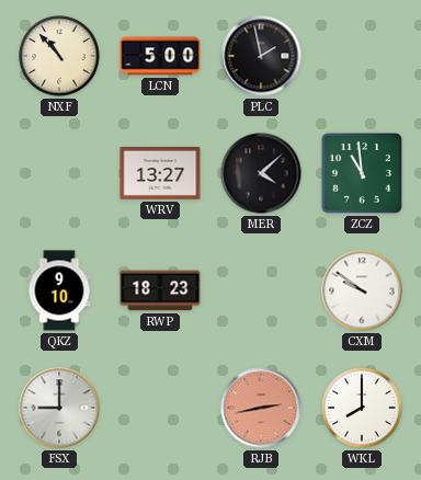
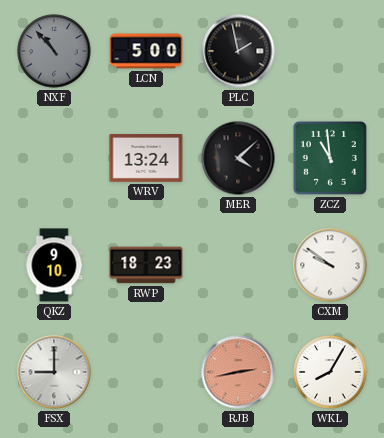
NXF dial: cream -> grey
WRV: 13:27 -> 13:24
WKL: 8:00 -> 8:05
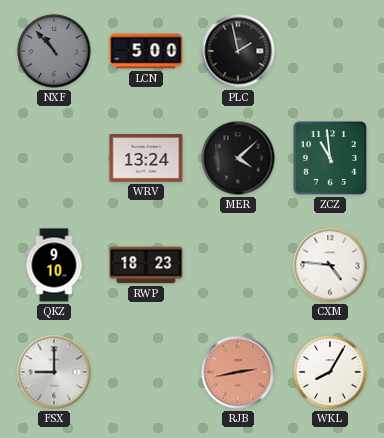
CXM: 9:51 -> 4:46
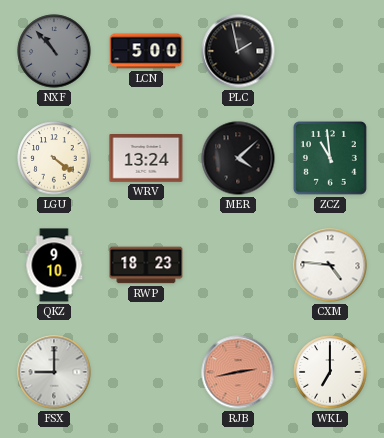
LGU: none -> 4:21
WKL: 8:05 -> 7:00
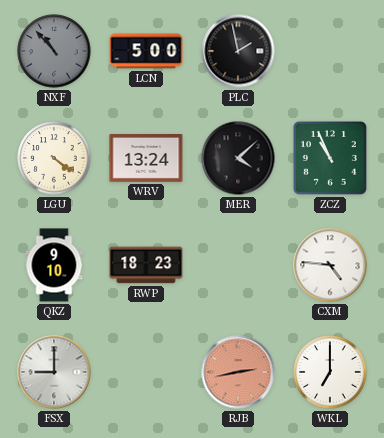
ZCZ: 10:59 -> 10:56
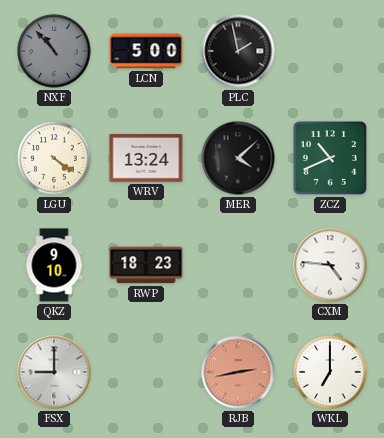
ZCZ: 10:56 -> 10:41
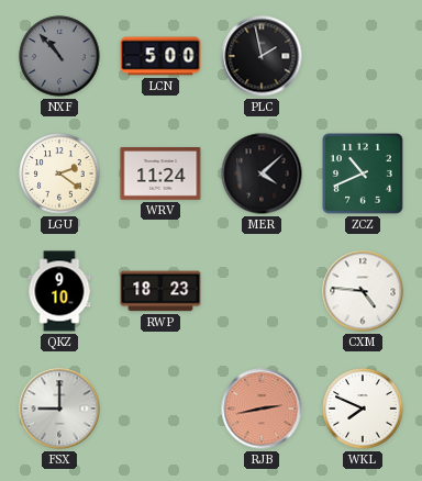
LGU: 4:21 -> 2:21
WRV: 13:24 -> 11:24
WKL: 7:00 -> 7:49
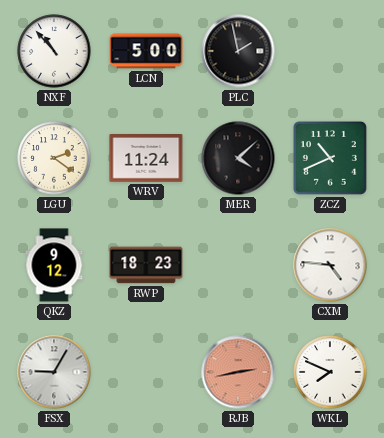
NXF dial: grey -> white
QKZ: 9:10 -> 9:12
FSX: 9:00 -> 9:05
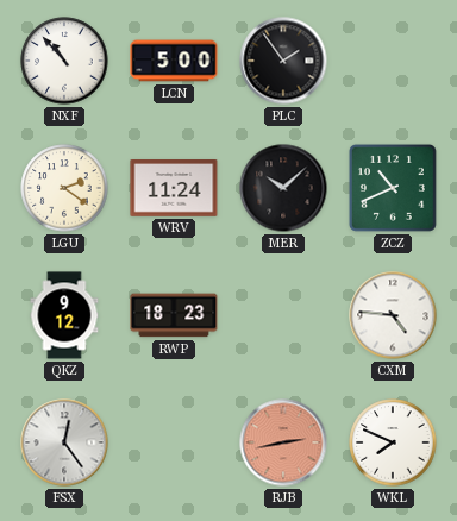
PLC: 1:58 -> 1:54
MER: 4:08 -> 10:08
FSX: 9:05 -> 12:24
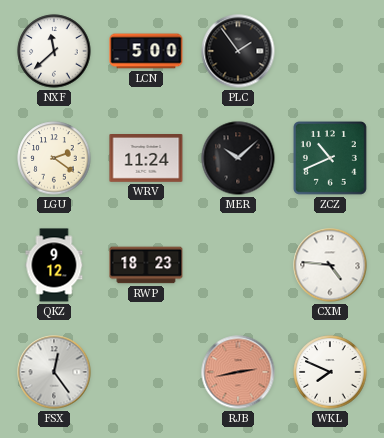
NXF: 10:53 -> 11:38
